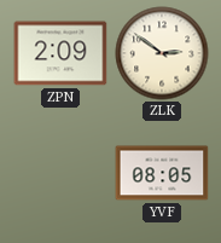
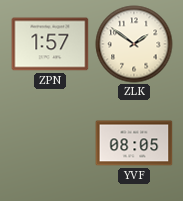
ZPN: 2:09 -> 1:57
ZLK: 2:51 -> 1:51
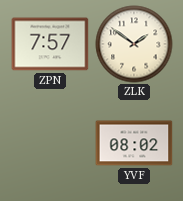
ZPN: 1:57 -> 7:57
YVF: 08:05 -> 08:02
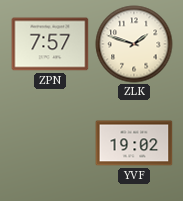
ZLK: 1:51 -> 1:48
YVF: 08:02 -> 19:02
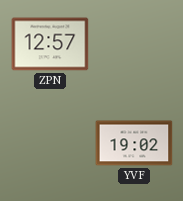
ZPN: 7:57 -> 12:57
ZLK: 1:48 -> none
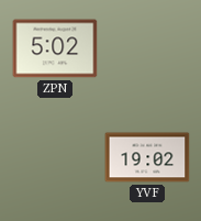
ZPN: 12:57 -> 5:02
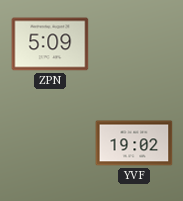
ZPN: 5:02 -> 5:09
